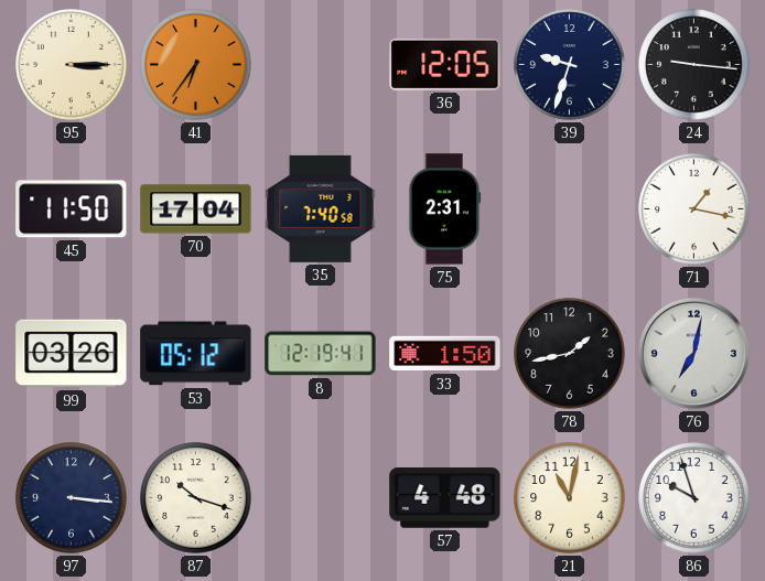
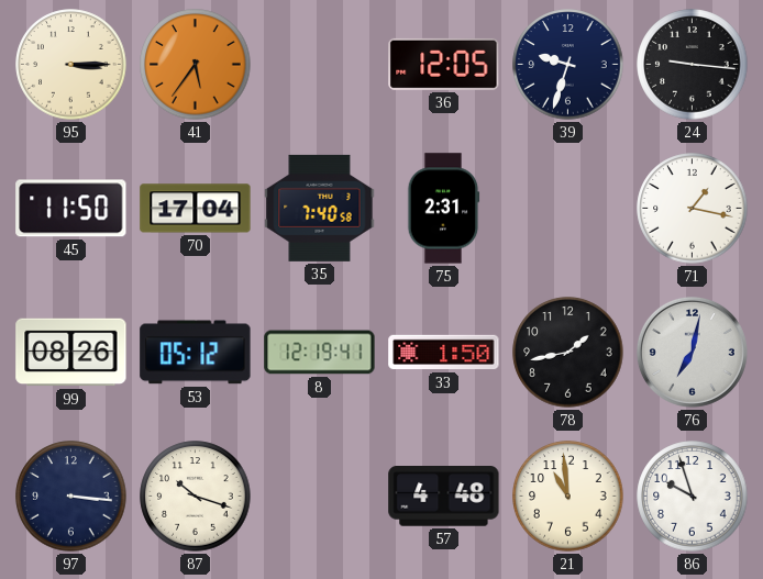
41: 6:36 -> 5:36
99: 03:26 -> 08:26
21: 11:02 -> 10:59
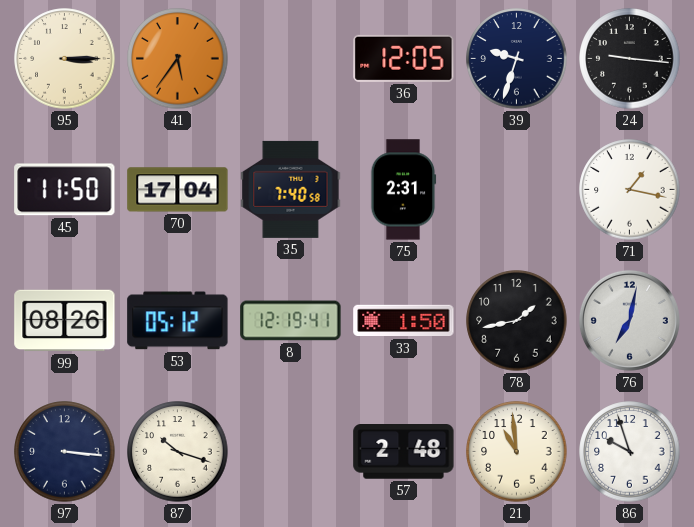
57: 4:48 -> 2:48
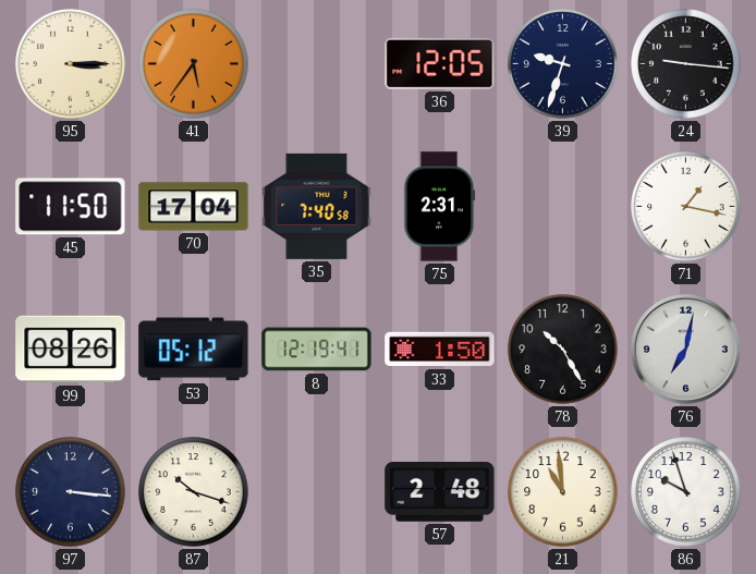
78: 1:43 -> 10:25
